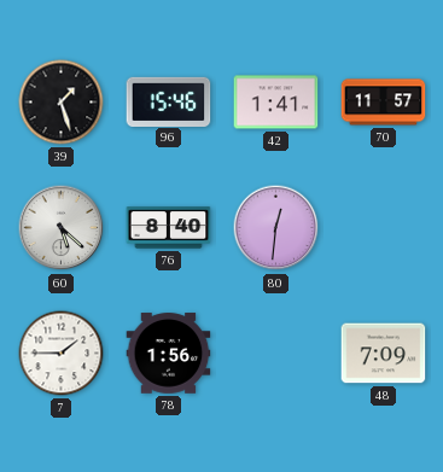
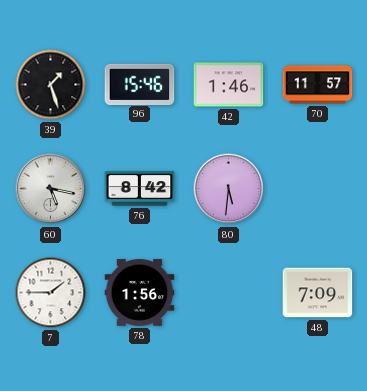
42: 1:41 -> 1:46
60: 5:22 -> 5:17
76: 8:40 -> 8:42
80: 12:31 -> 5:31
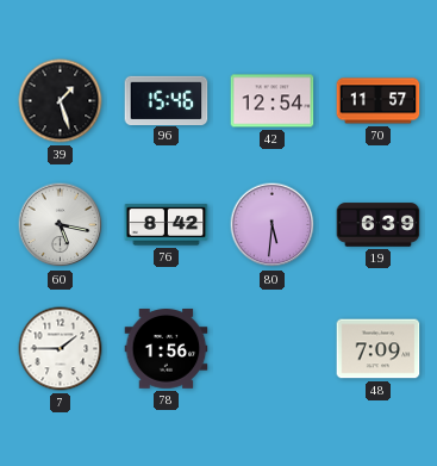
42: 1:46 -> 12:54
19: none -> 6:39
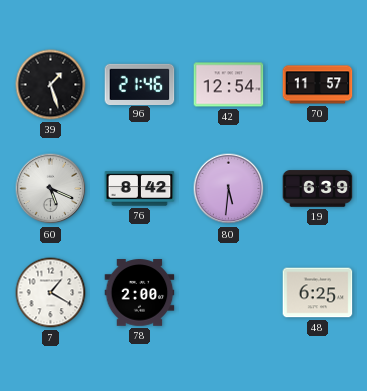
96: 15:46 -> 21:46
60: 5:17 -> 5:19
7: 1:45 -> 1:20
78: 1:56 -> 2:00
48: 7:09 -> 6:25
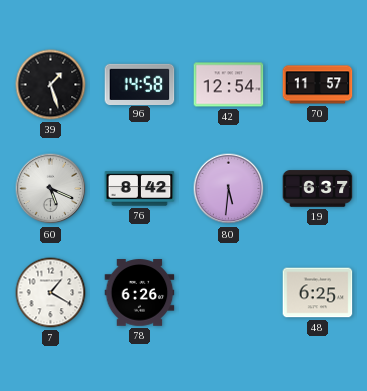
96: 21:46 -> 14:58
19: 6:39 -> 6:37
78: 2:00 -> 6:26
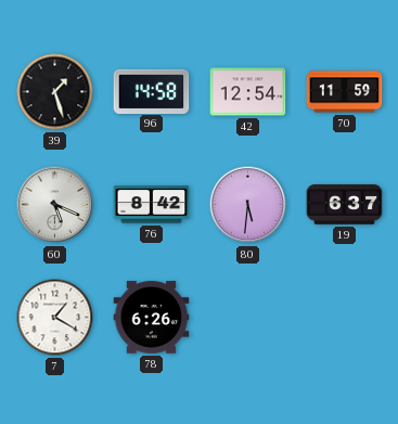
70: 11:57 -> 11:59
48: 6:25 -> none
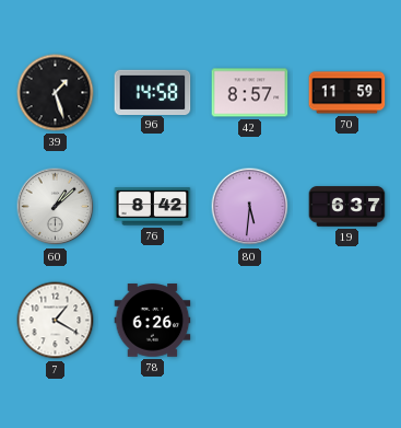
42: 12:54 -> 8:57
60: 5:19 -> 1:08
